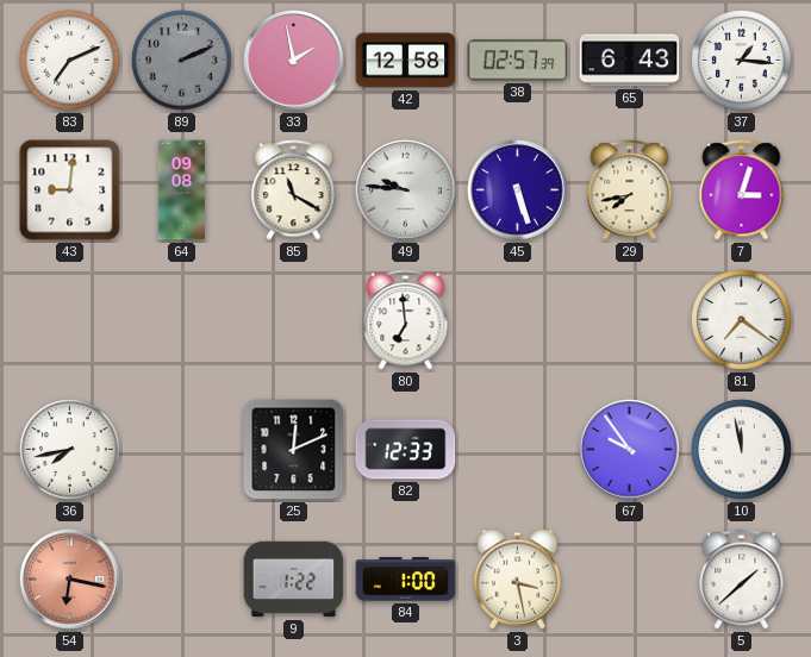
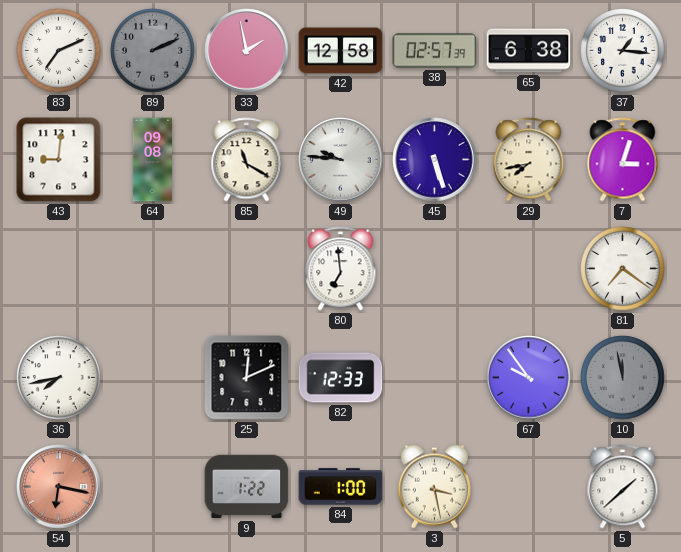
65: 6:43 -> 6:38
10 dial: white -> grey
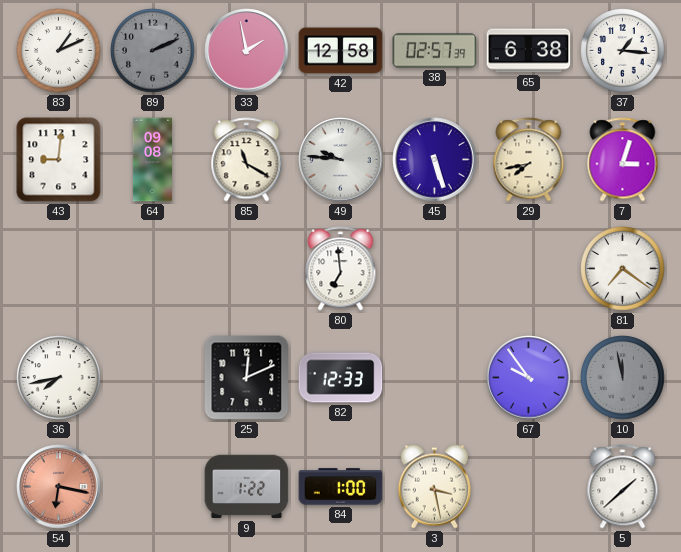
83: 7:11 -> 1:11
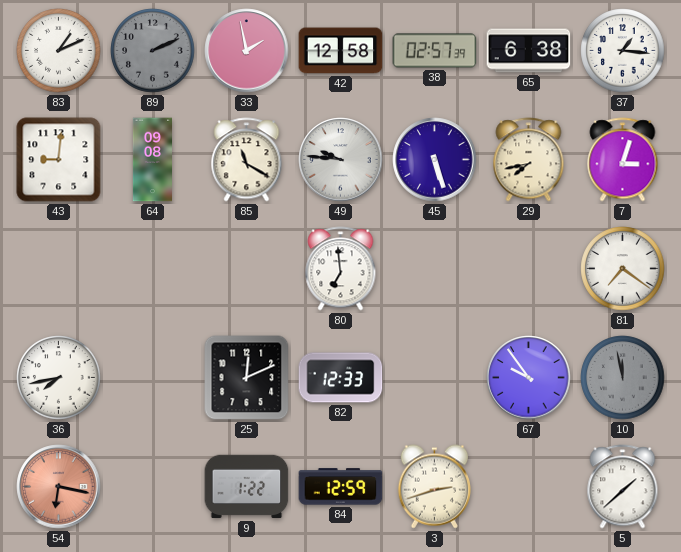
84: 1:00 -> 12:59
3: 3:28 -> 2:42
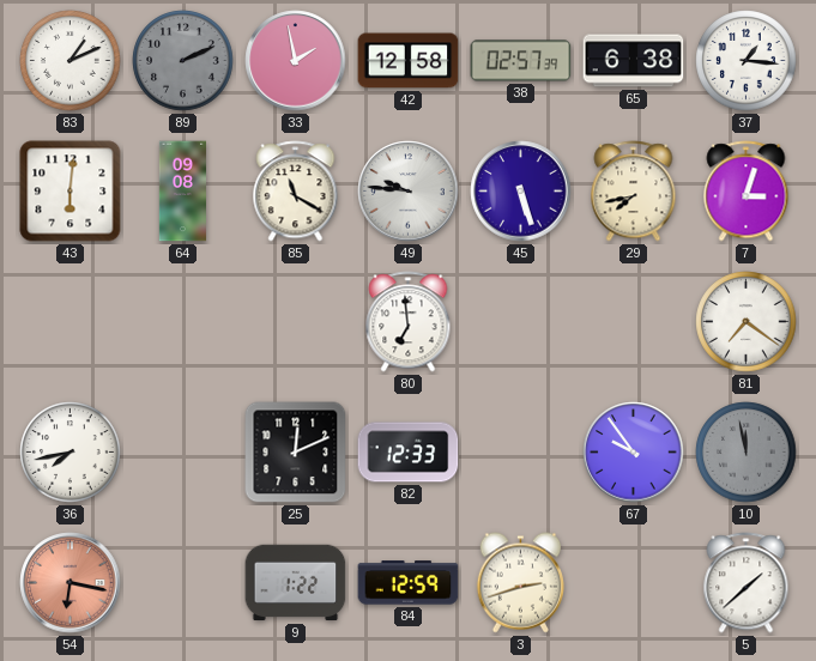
43: 9:01 -> 6:01
